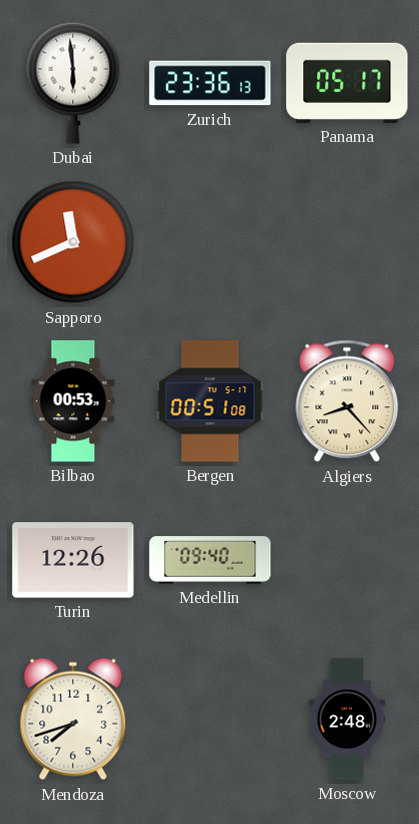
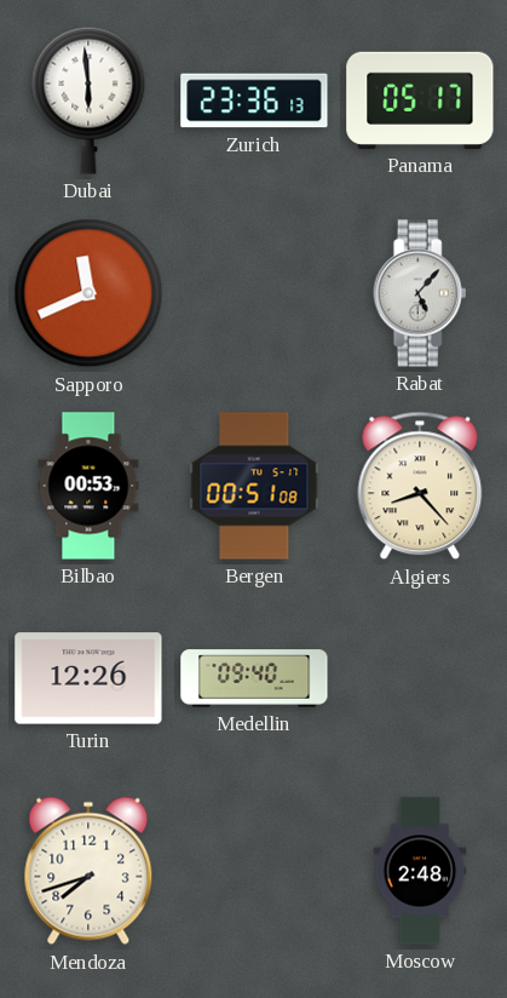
Rabat: none -> 5:07
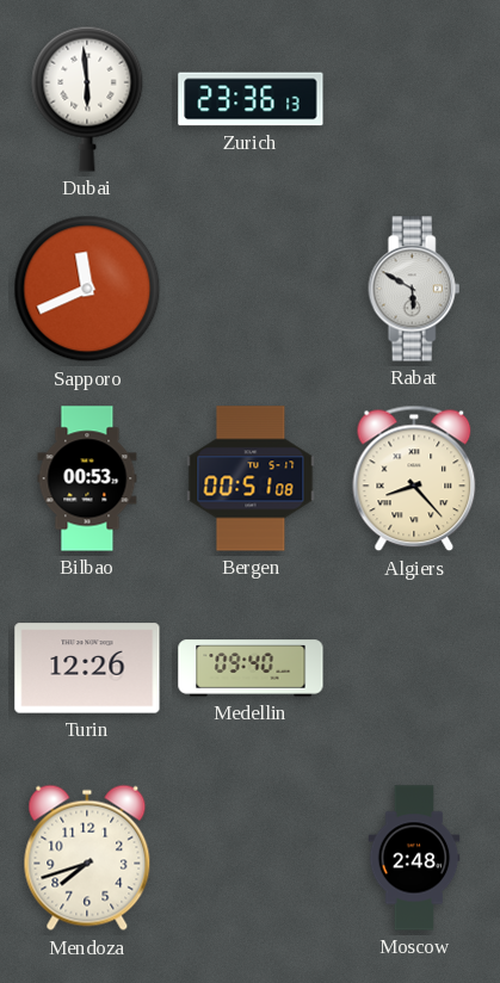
Panama: 05:17 -> none
Rabat: 5:07 -> 5:50
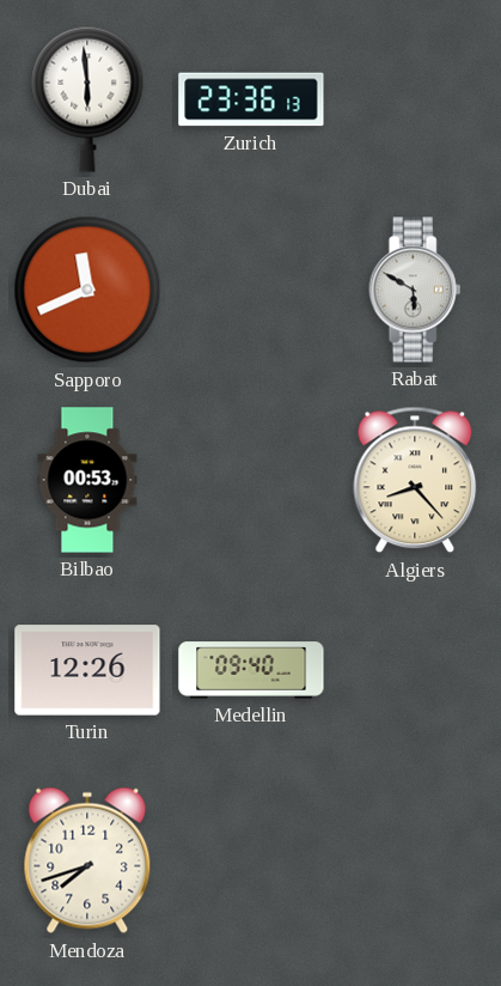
Bergen: 00:51 -> none
Moscow: 2:48 -> none
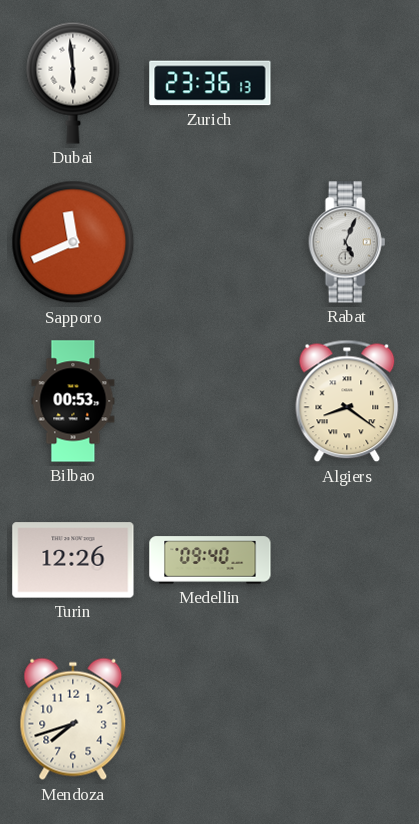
Rabat: 5:50 -> 5:04
Algiers: 8:23 -> 8:21
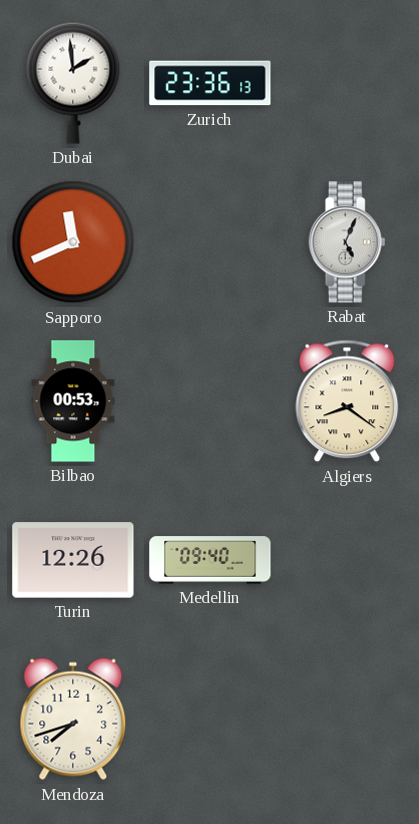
Dubai: 5:59 -> 1:59
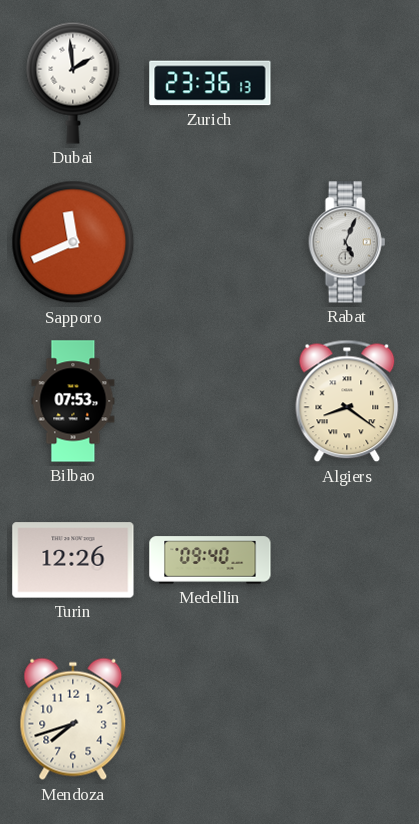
Bilbao: 00:53 -> 07:53
